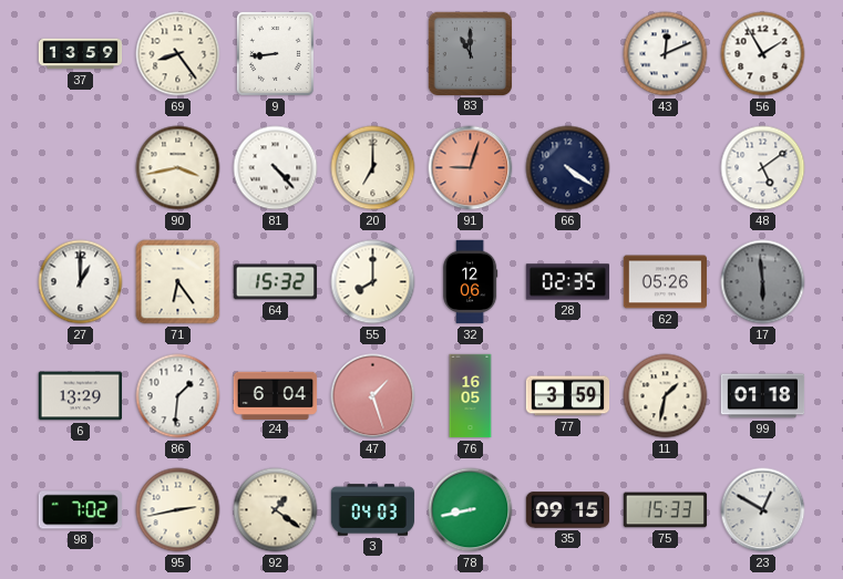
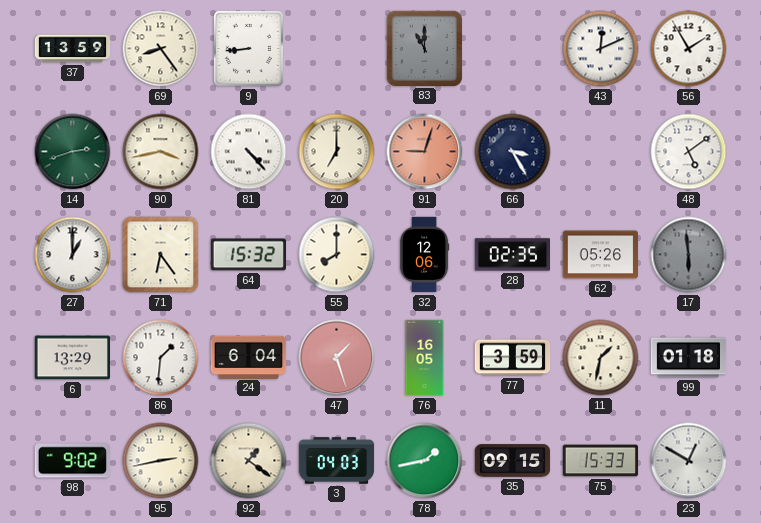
14: none -> 2:42
66: 4:21 -> 3:25
98: 7:02 -> 9:02
78: 8:43 -> 1:43
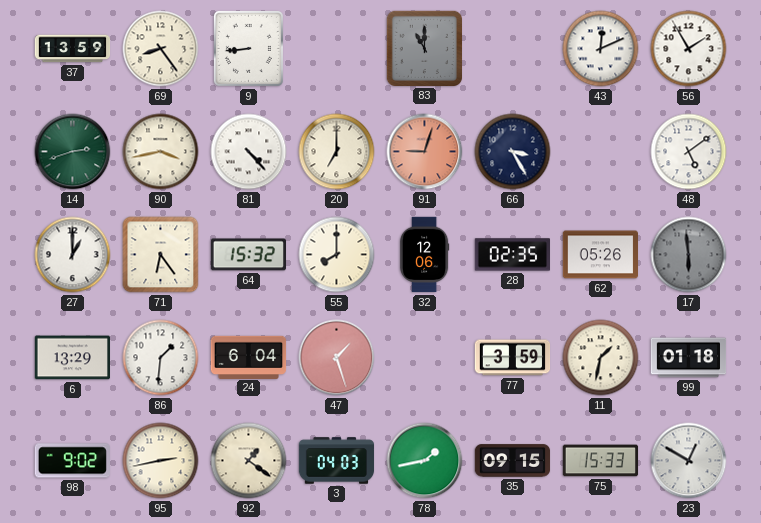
76: 16:05 -> none
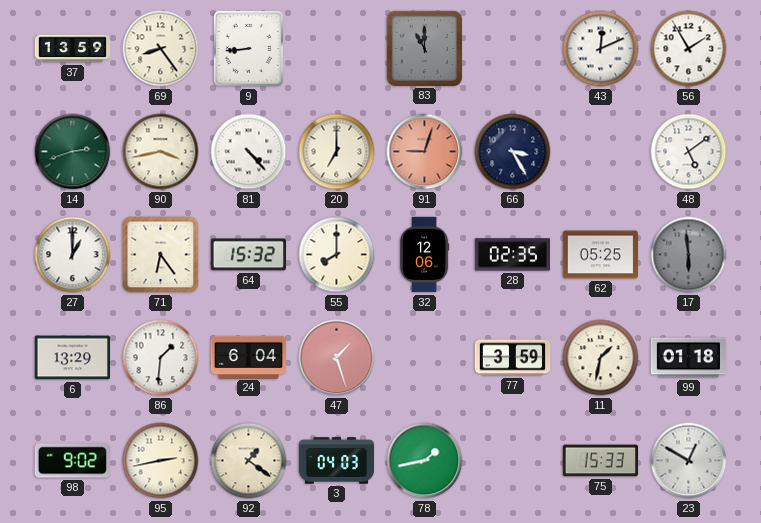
62: 05:26 -> 05:25
35: 09:15 -> none
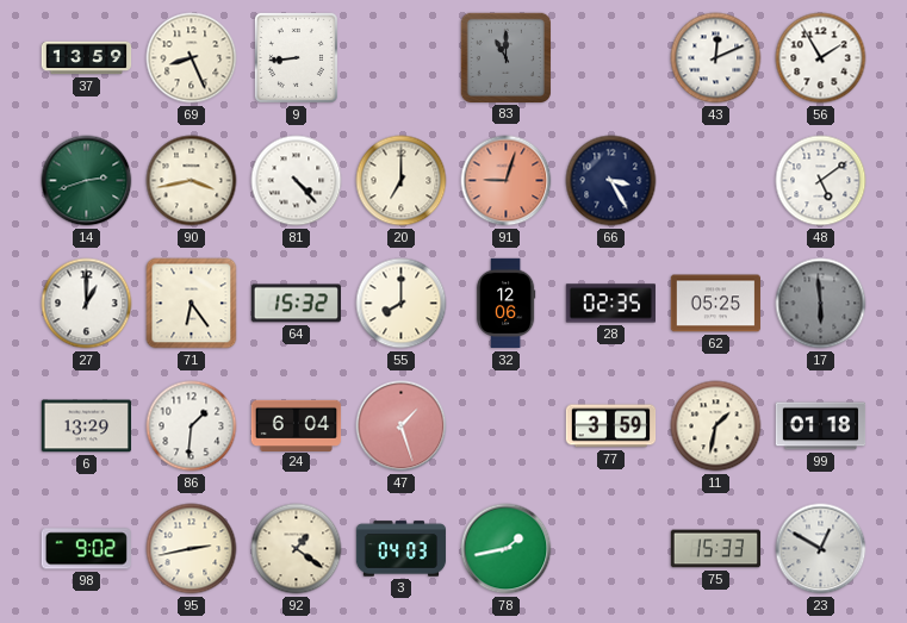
69: 8:24 -> 8:26
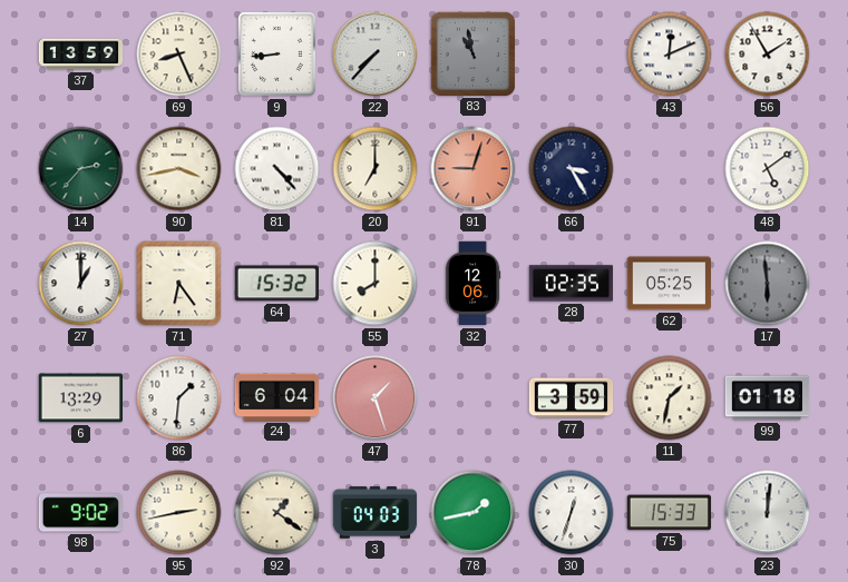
22: none -> 7:37
83: 11:00 -> 10:58
14: 2:42 -> 2:37
30: none -> 12:33
23: 12:50 -> 12:01
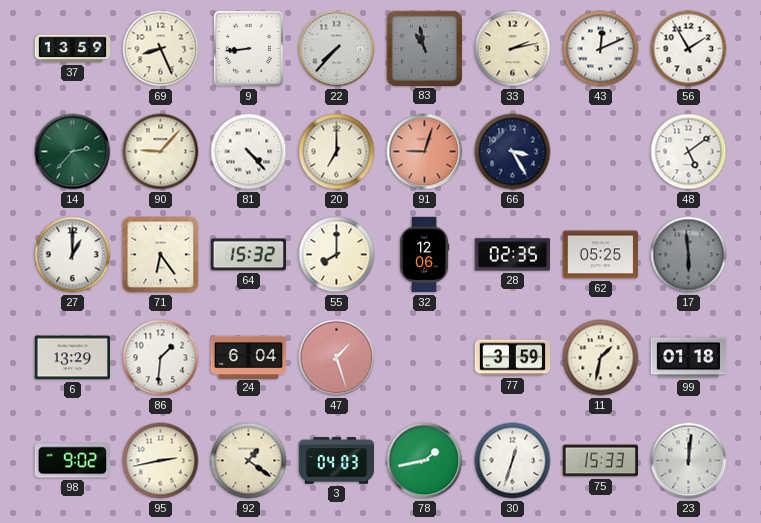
33: none -> 2:13
90: 3:43 -> 9:07
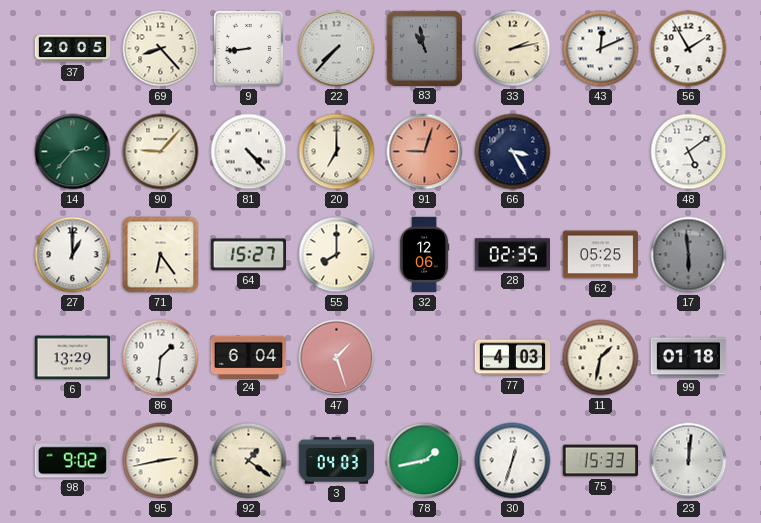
37: 13:59 -> 20:05
69: 8:26 -> 8:23
64: 15:32 -> 15:27
77: 3:59 -> 4:03
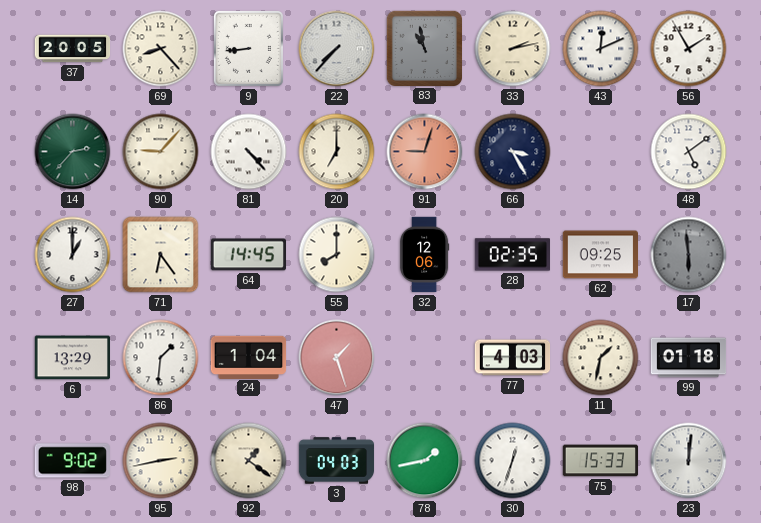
64: 15:27 -> 14:45
62: 05:25 -> 09:25
24: 6:04 -> 1:04
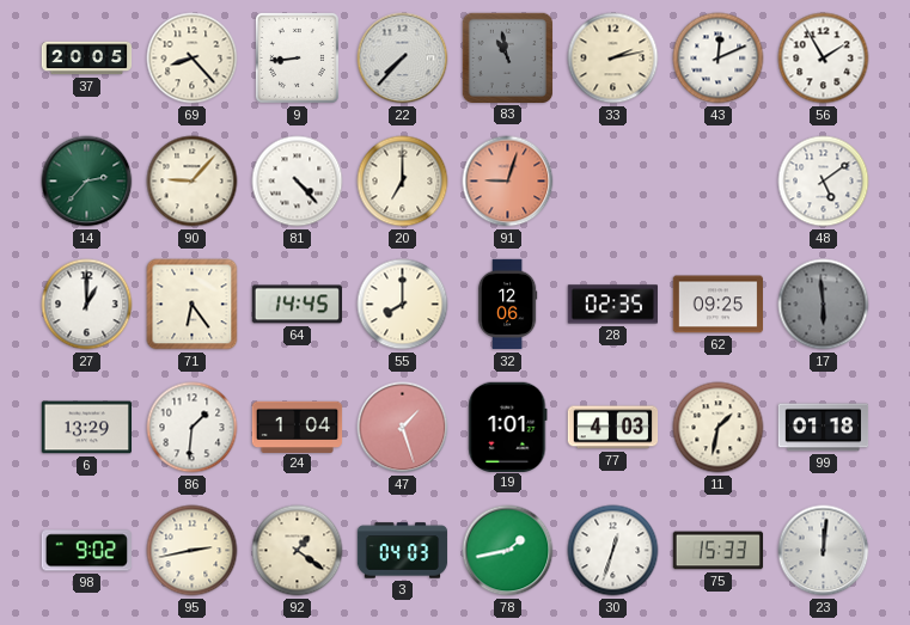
66: 3:25 -> none
19: none -> 1:01
